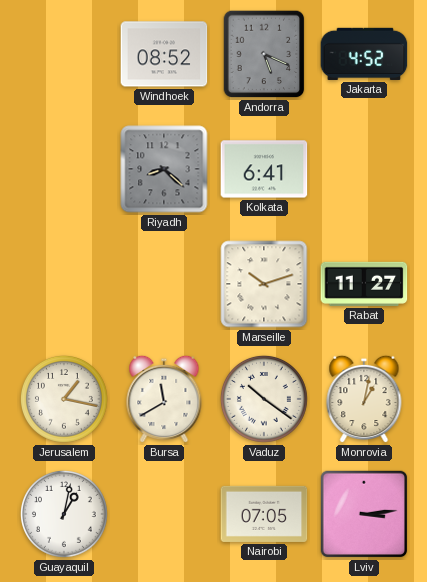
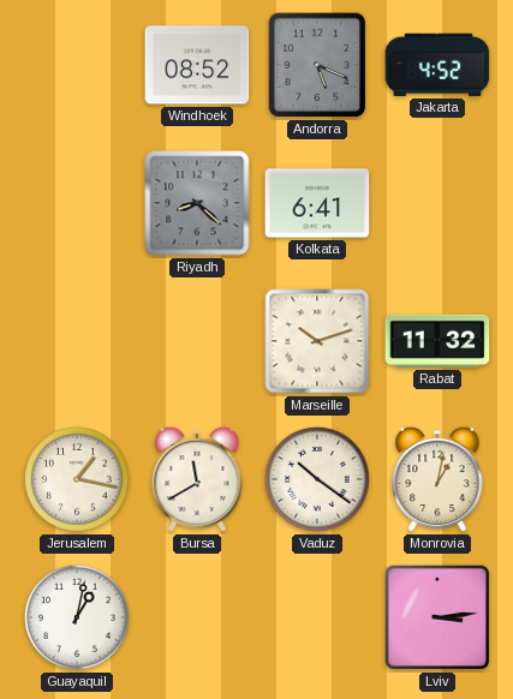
Rabat: 11:27 -> 11:32
Nairobi: 07:05 -> none
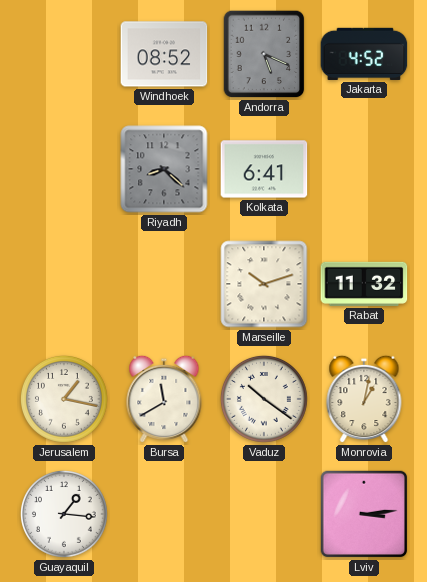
Guayaquil: 1:02 -> 1:16
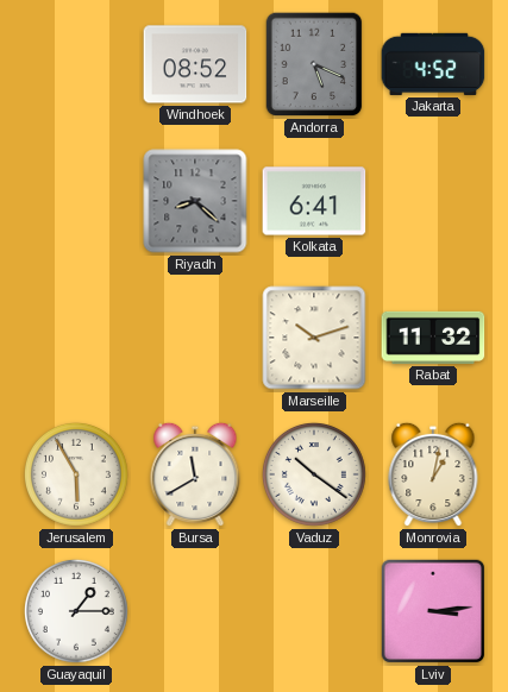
Jerusalem: 1:17 -> 5:55
Guayaquil: 1:16 -> 1:15
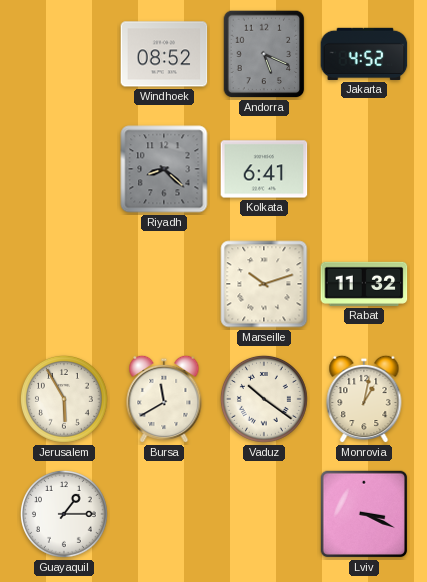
Lviv: 3:14 -> 3:19
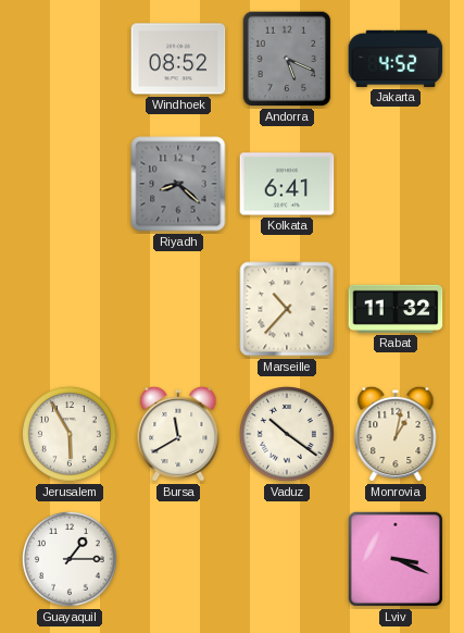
Marseille: 10:12 -> 10:37
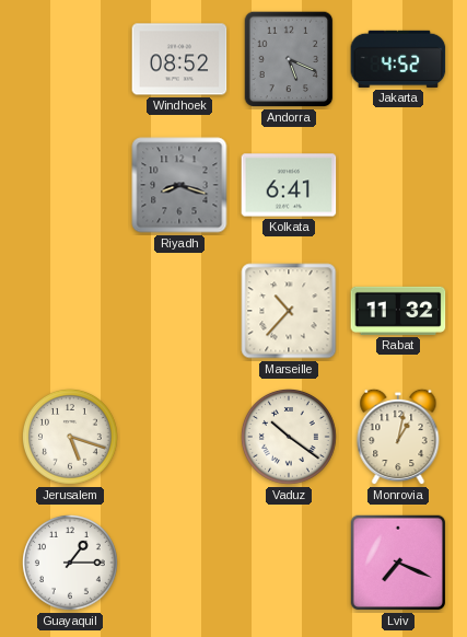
Riyadh: 8:22 -> 8:18
Jerusalem: 5:55 -> 5:18
Bursa: 11:40 -> none
Lviv: 3:19 -> 7:19
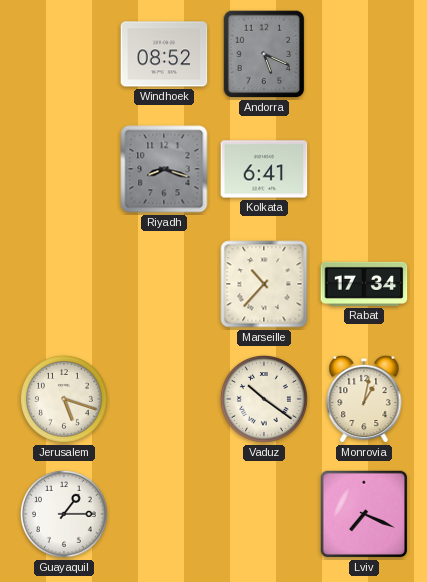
Jakarta: 4:52 -> none
Rabat: 11:32 -> 17:34
